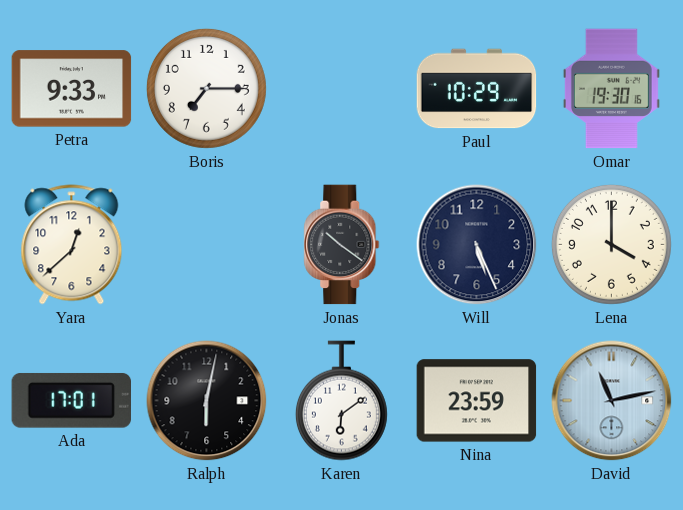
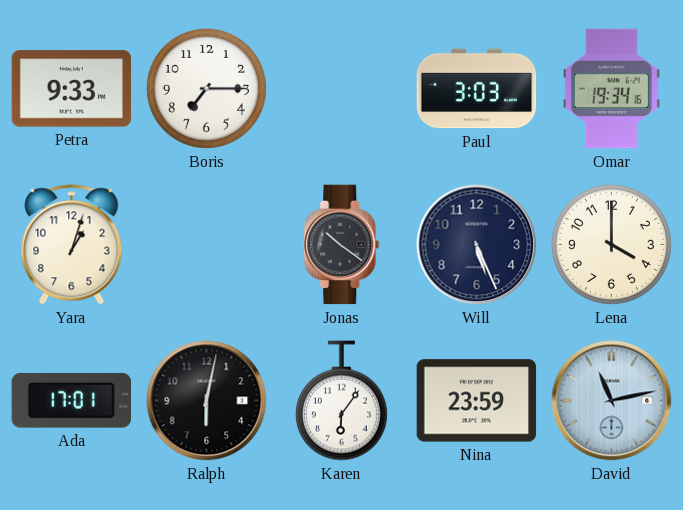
Paul: 10:29 -> 3:03
Omar: 19:30 -> 19:34
Yara: 12:38 -> 1:03
Karen: 6:09 -> 6:06
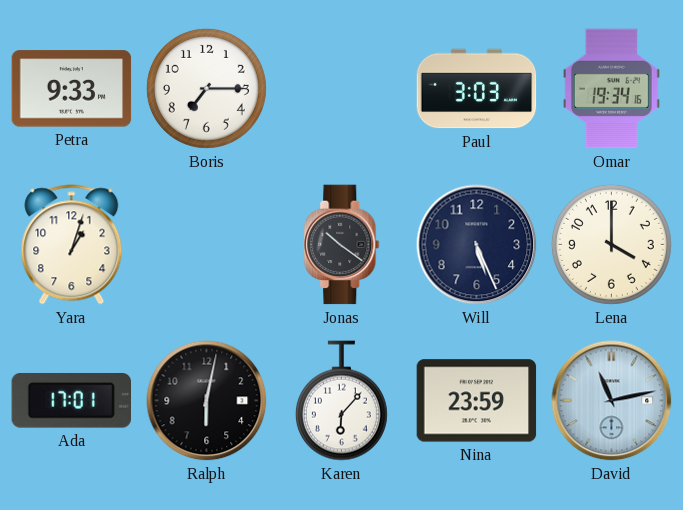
Karen: 6:06 -> 6:07
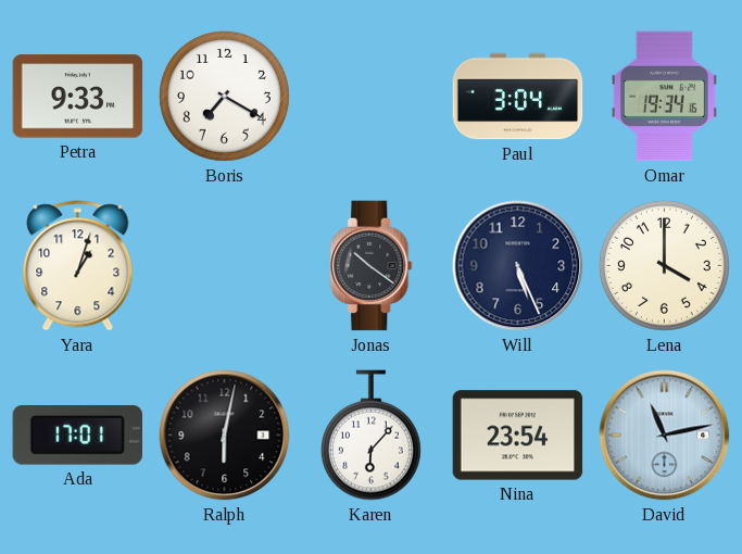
Boris: 7:15 -> 7:20
Paul: 3:03 -> 3:04
Nina: 23:59 -> 23:54
